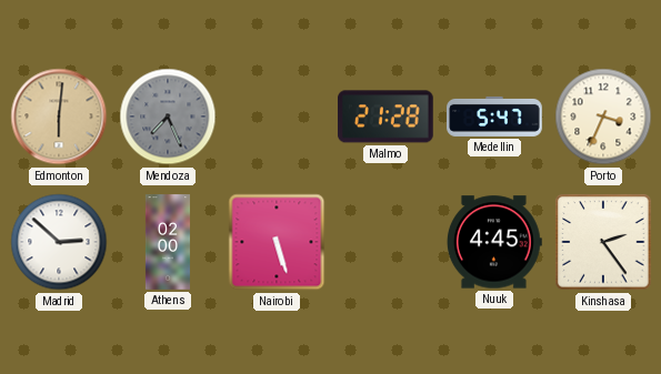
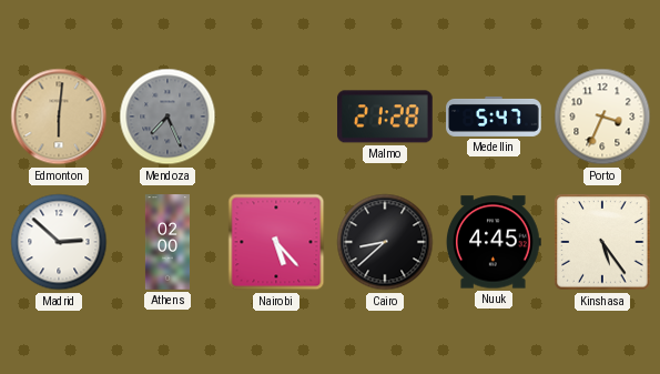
Nairobi: 5:27 -> 5:23
Cairo: none -> 8:38
Kinshasa: 2:24 -> 5:24
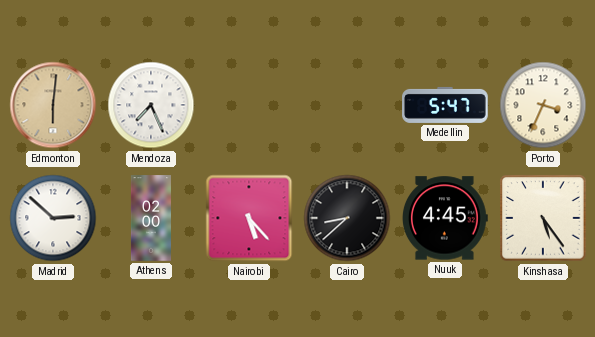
Mendoza dial: grey -> white
Malmo: 21:28 -> none
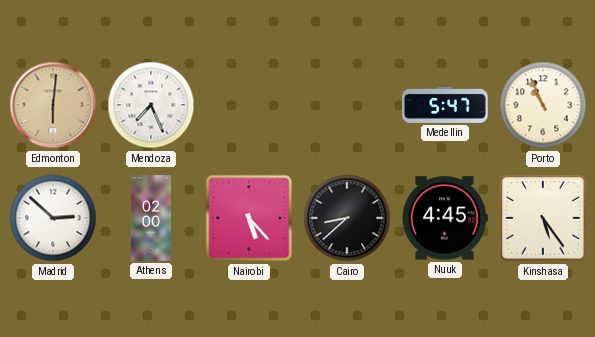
Porto: 3:34 -> 10:56
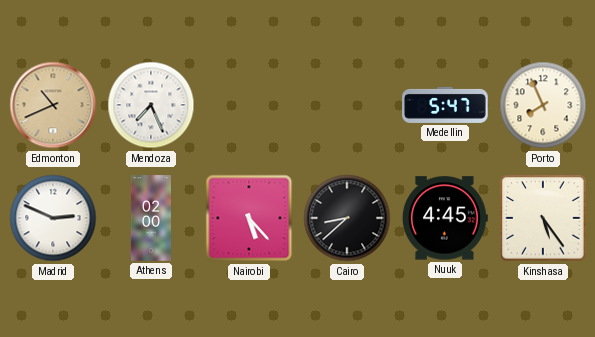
Edmonton: 6:01 -> 10:41
Porto: 10:56 -> 7:56
Madrid: 2:52 -> 2:49
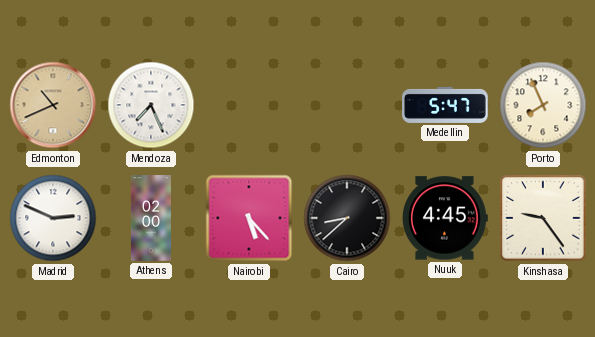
Kinshasa: 5:24 -> 9:24
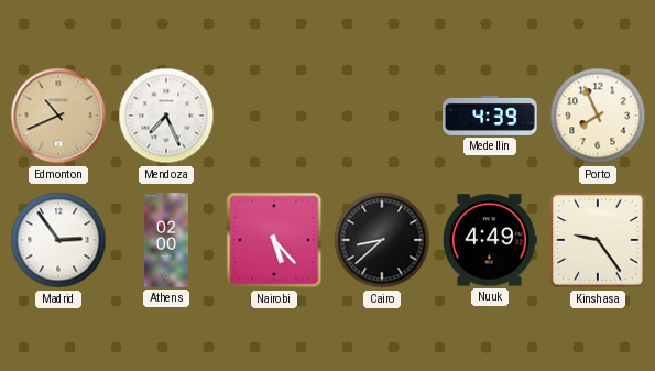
Medellin: 5:47 -> 4:39
Madrid: 2:49 -> 2:54
Nuuk: 4:45 -> 4:49
